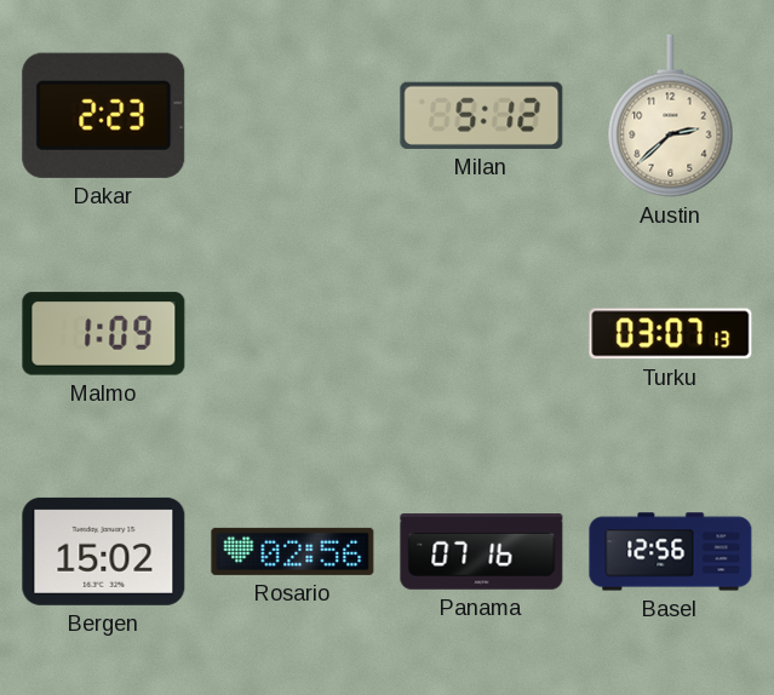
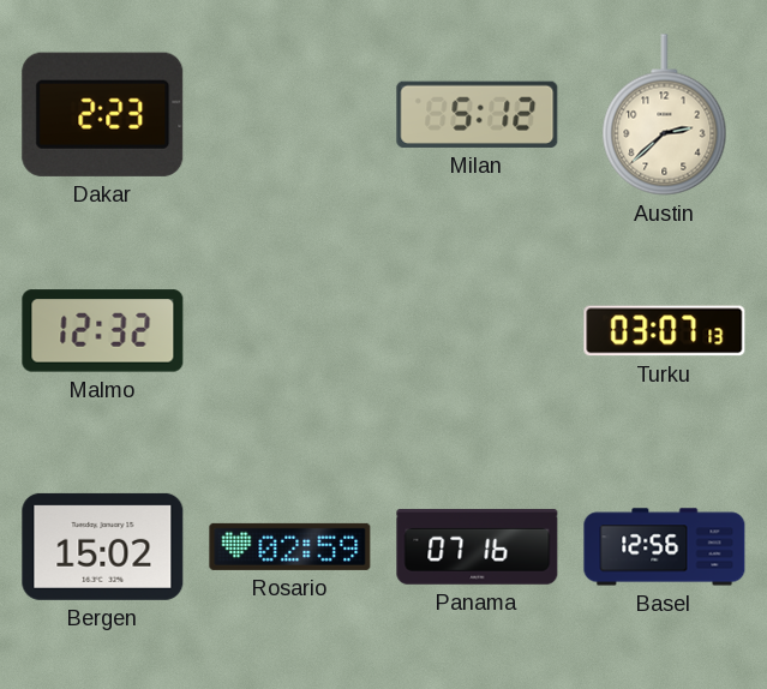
Malmo: 1:09 -> 12:32
Rosario: 02:56 -> 02:59
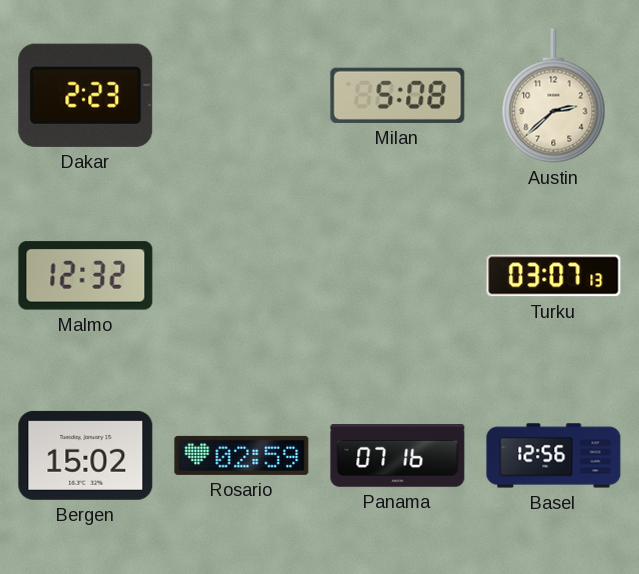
Milan: 5:12 -> 5:08
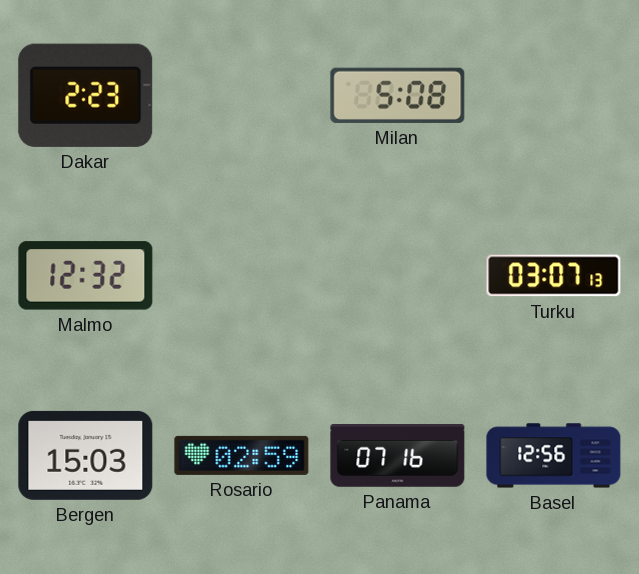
Austin: 2:38 -> none
Bergen: 15:02 -> 15:03
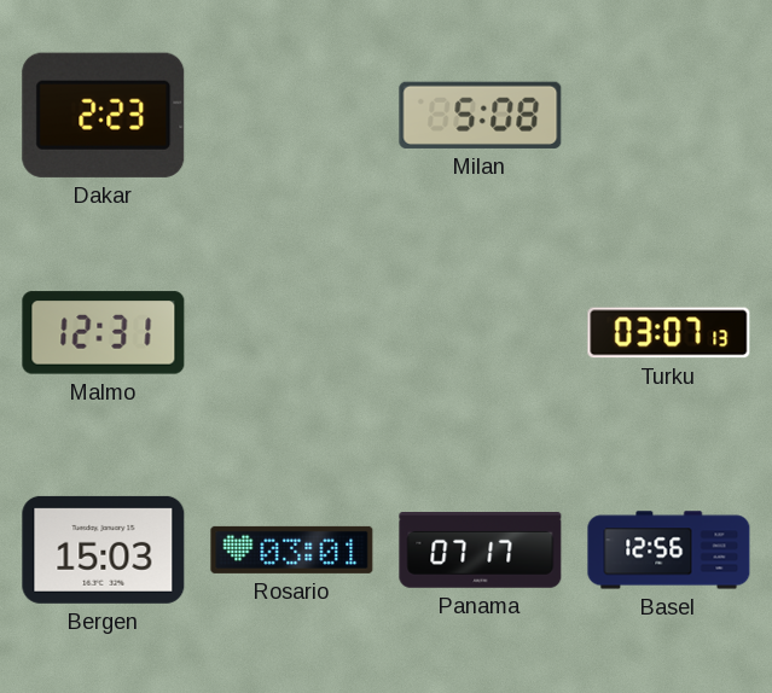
Malmo: 12:32 -> 12:31
Rosario: 02:59 -> 03:01
Panama: 07:16 -> 07:17
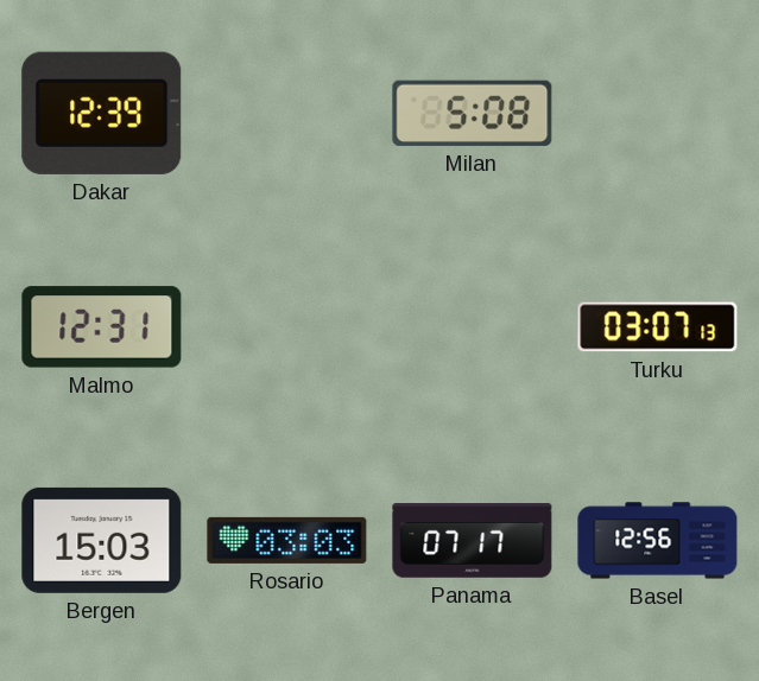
Dakar: 2:23 -> 12:39
Rosario: 03:01 -> 03:03
